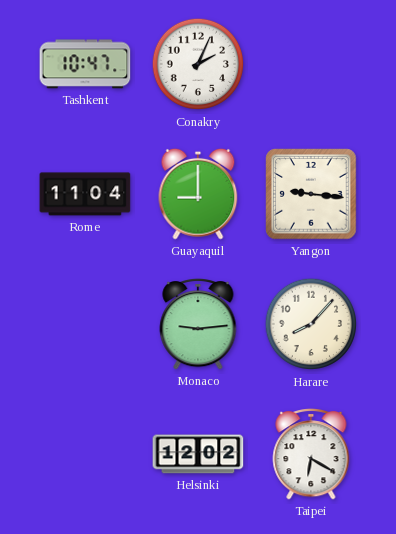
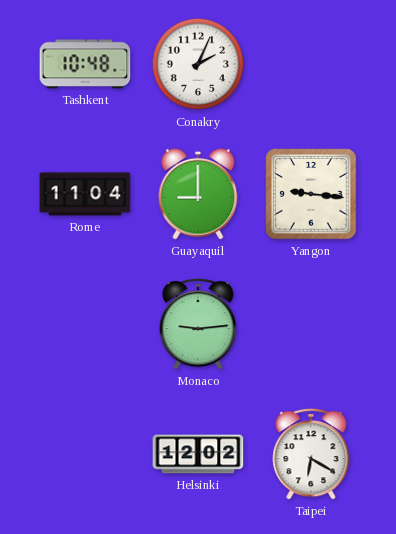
Tashkent: 10:47 -> 10:48
Harare: 8:07 -> none
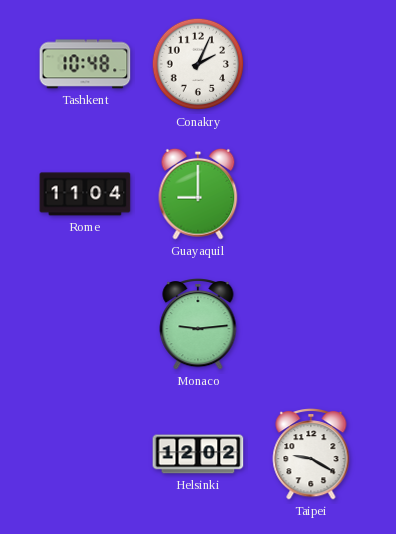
Yangon: 9:16 -> none
Taipei: 6:20 -> 9:20
